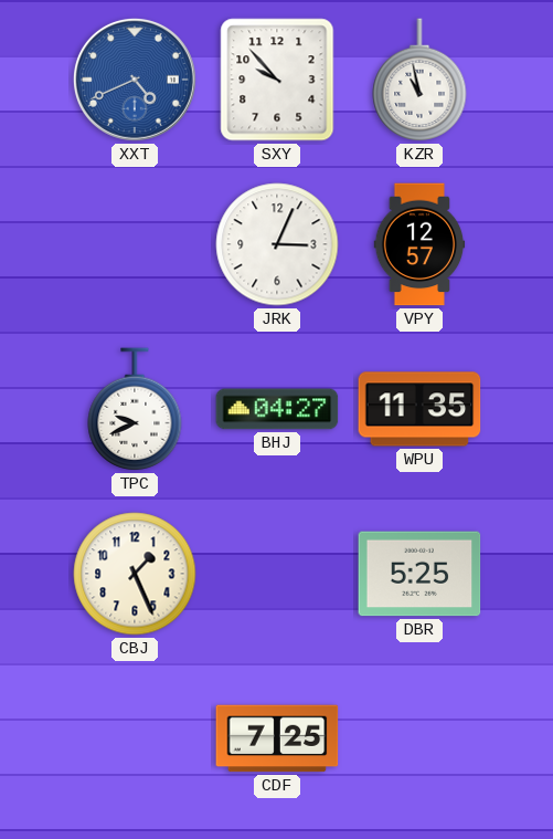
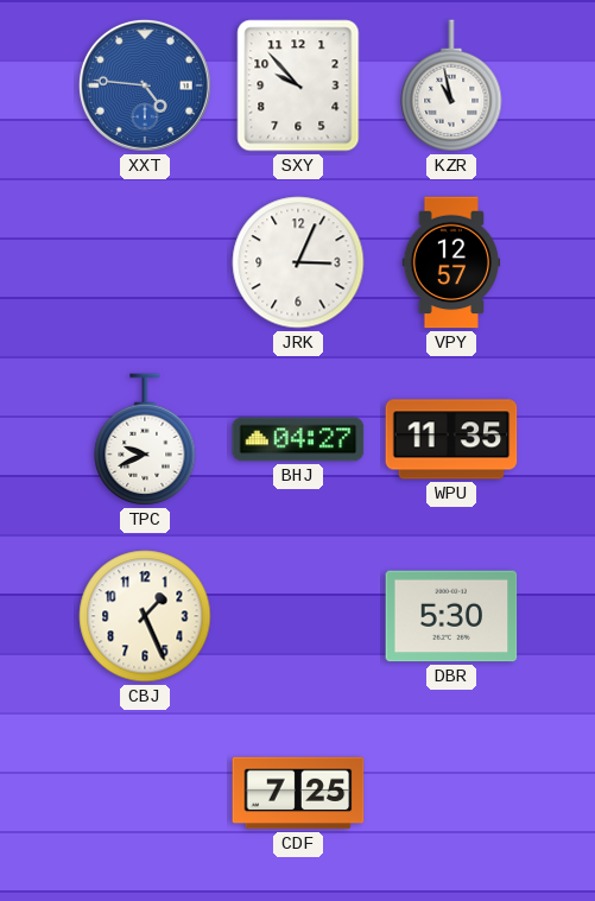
XXT: 4:41 -> 4:46
DBR: 5:25 -> 5:30
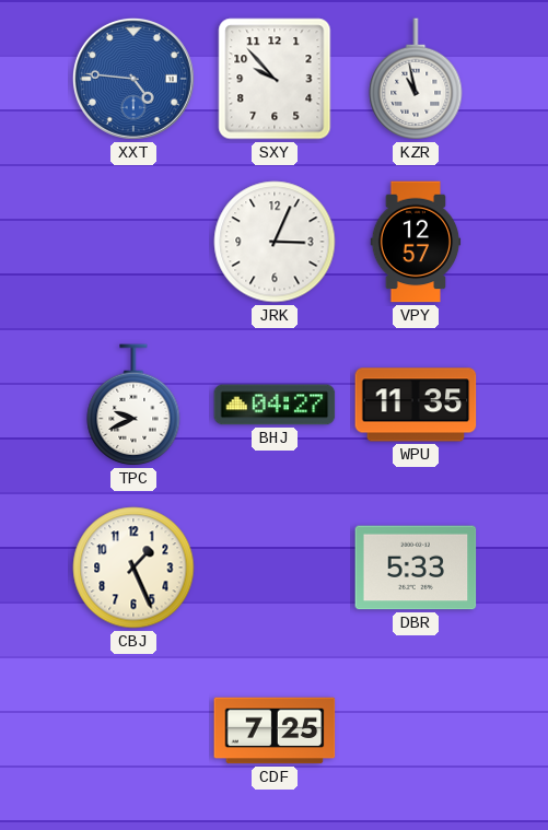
DBR: 5:30 -> 5:33
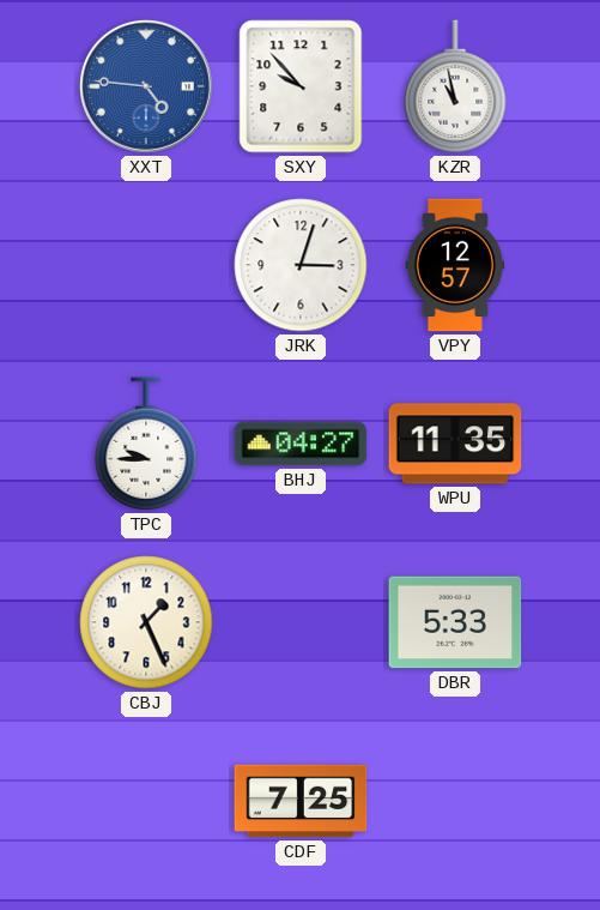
JRK: 3:04 -> 3:03
TPC: 9:41 -> 9:45
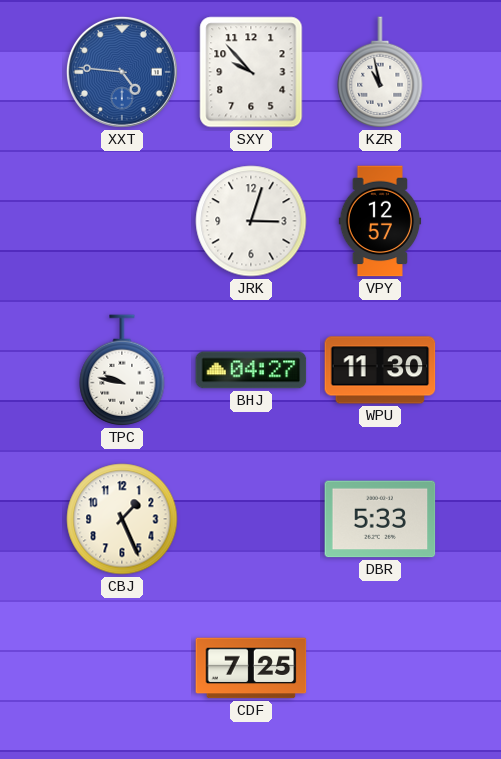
TPC: 9:45 -> 9:47
WPU: 11:35 -> 11:30
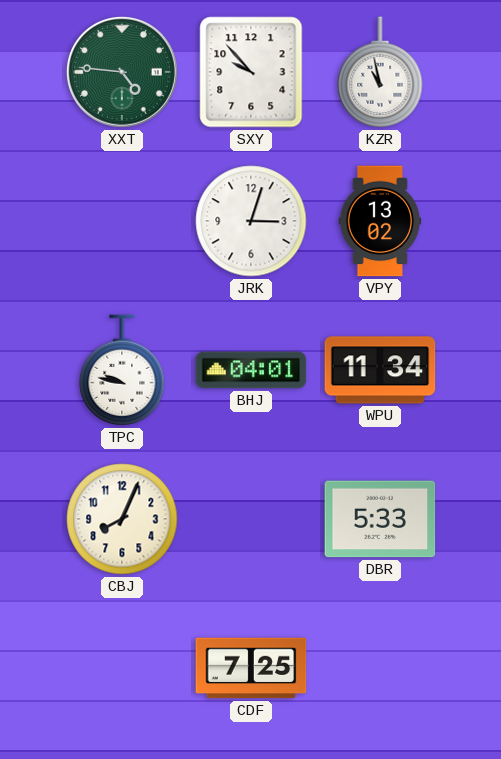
XXT dial: blue -> green
VPY: 12:57 -> 13:02
BHJ: 04:27 -> 04:01
WPU: 11:30 -> 11:34
CBJ: 1:26 -> 8:04
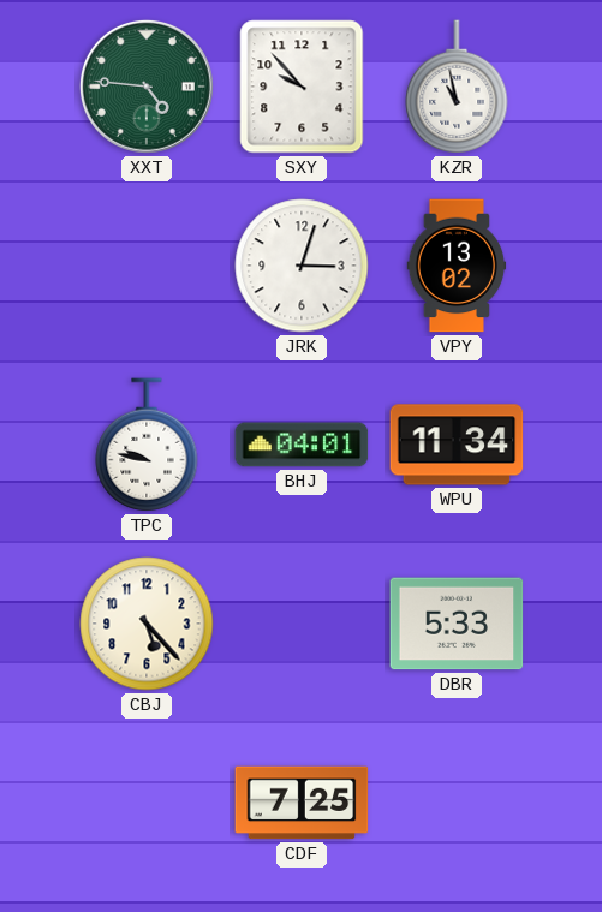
CBJ: 8:04 -> 5:23
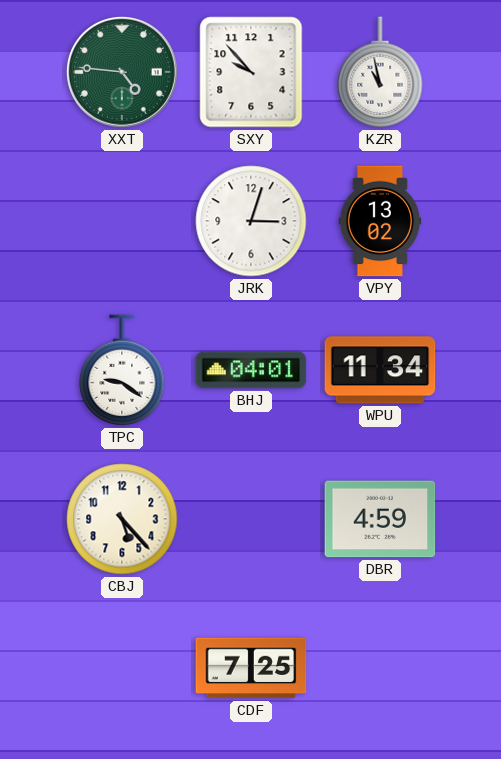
TPC: 9:47 -> 9:21
DBR: 5:33 -> 4:59
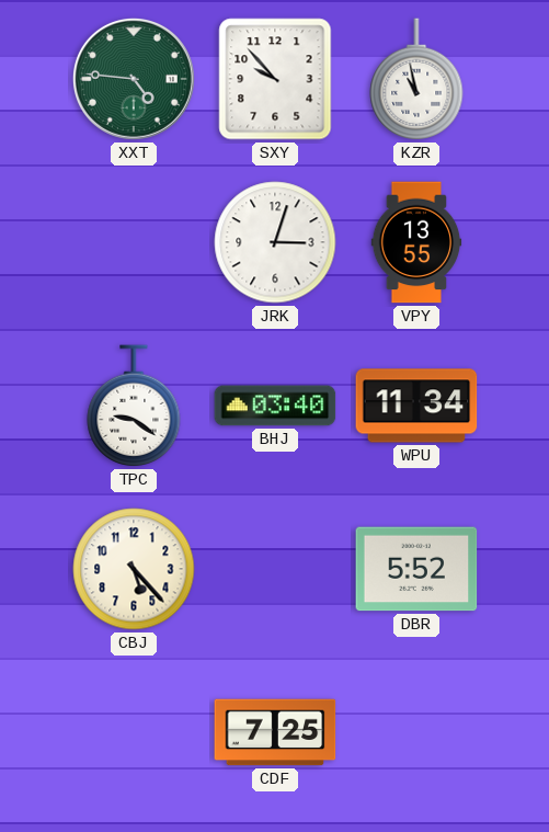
VPY: 13:02 -> 13:55
BHJ: 04:01 -> 03:40
DBR: 4:59 -> 5:52
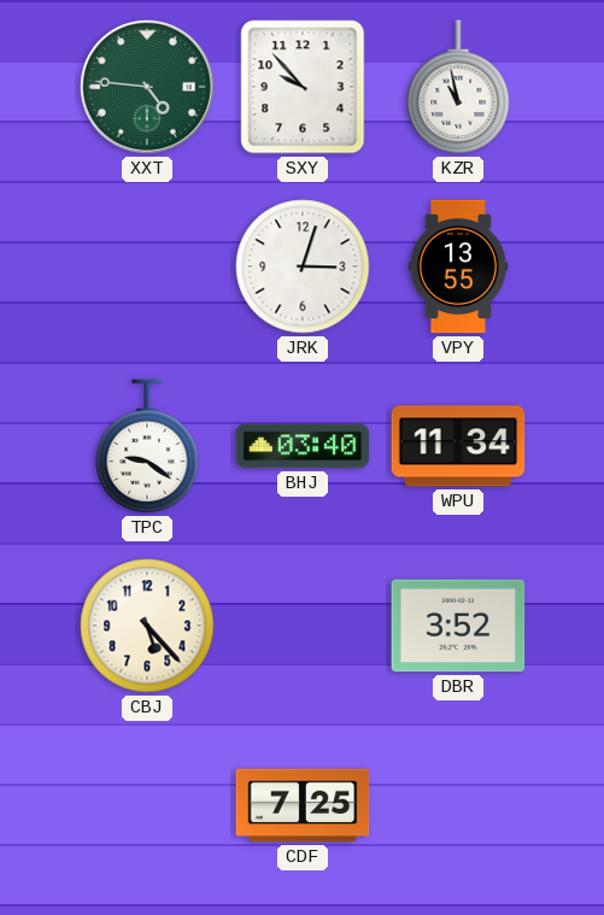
DBR: 5:52 -> 3:52
